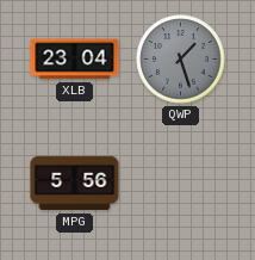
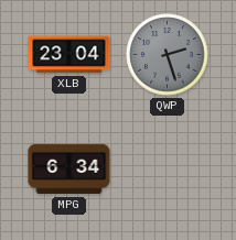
QWP: 1:27 -> 2:27
MPG: 5:56 -> 6:34
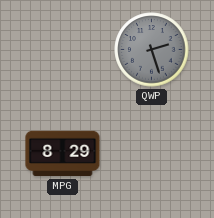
XLB: 23:04 -> none
MPG: 6:34 -> 8:29
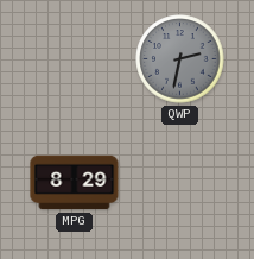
QWP: 2:27 -> 2:32
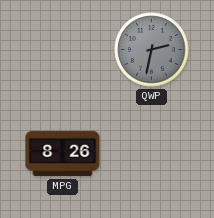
MPG: 8:29 -> 8:26
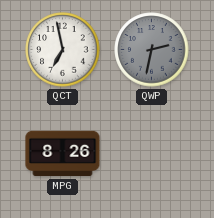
QCT: none -> 6:58
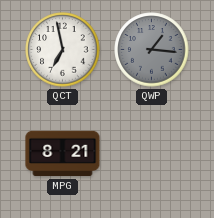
QWP: 2:32 -> 1:16
MPG: 8:26 -> 8:21
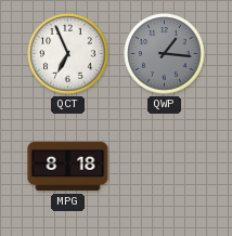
QCT: 6:58 -> 6:56
MPG: 8:21 -> 8:18
